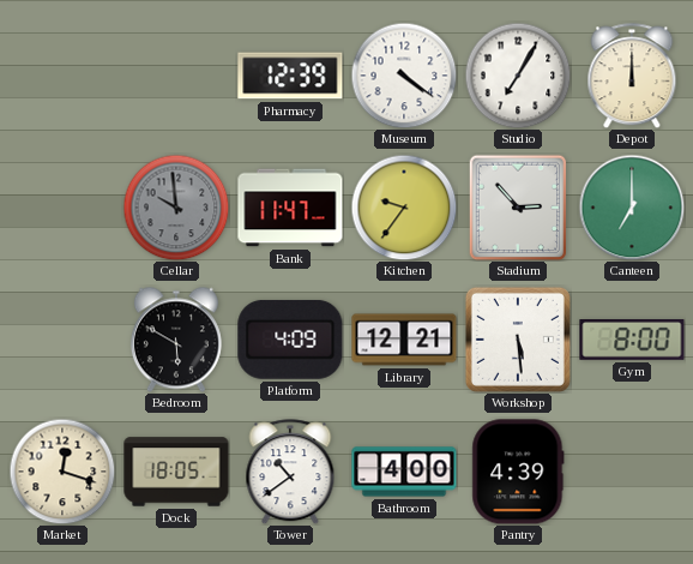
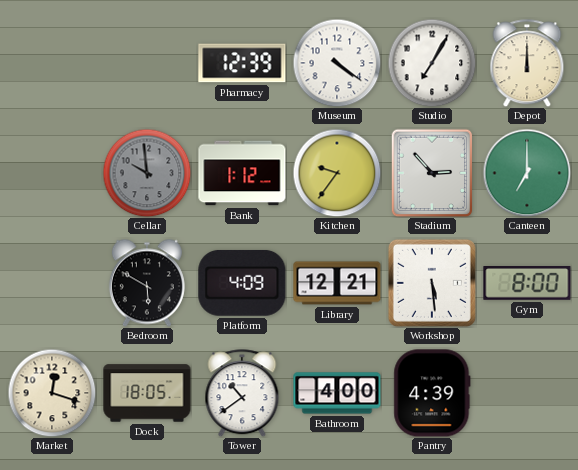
Bank: 11:47 -> 1:12
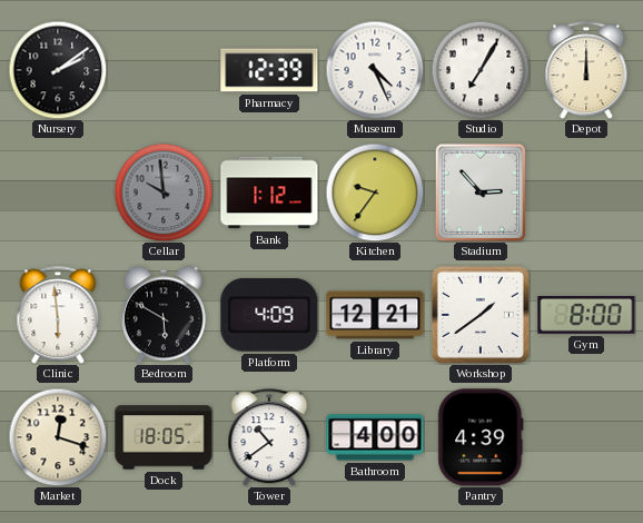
Nursery: none -> 2:09
Museum: 4:21 -> 4:26
Canteen: 7:00 -> none
Clinic: none -> 5:59
Workshop: 5:29 -> 1:39
